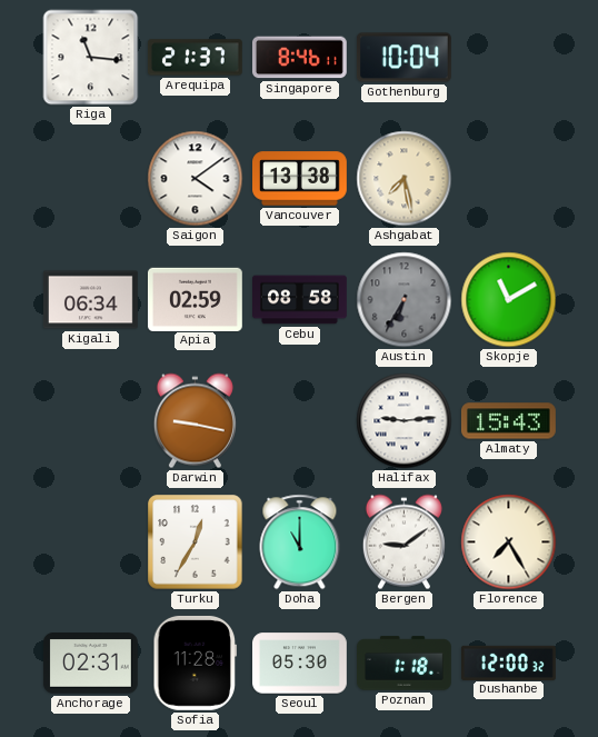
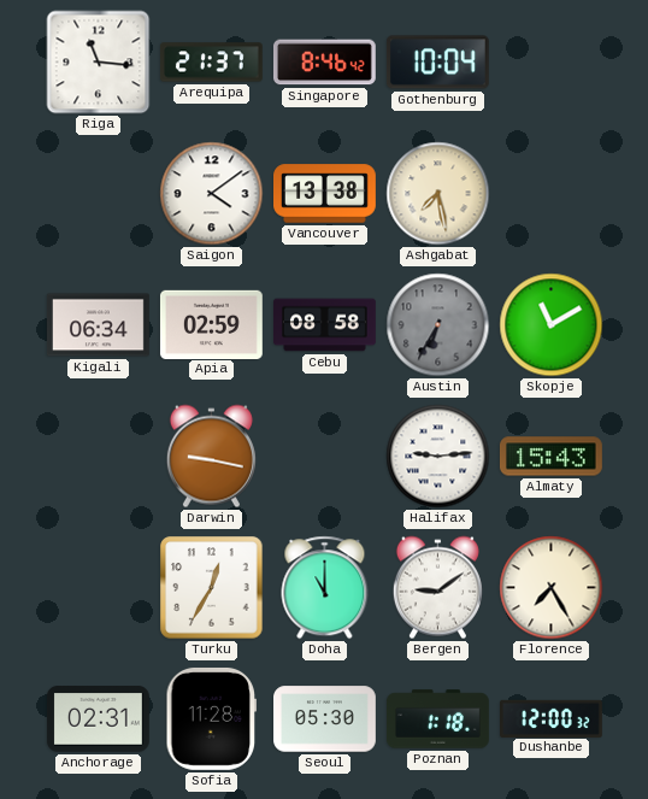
Singapore: 8:46:11 -> 8:46:42
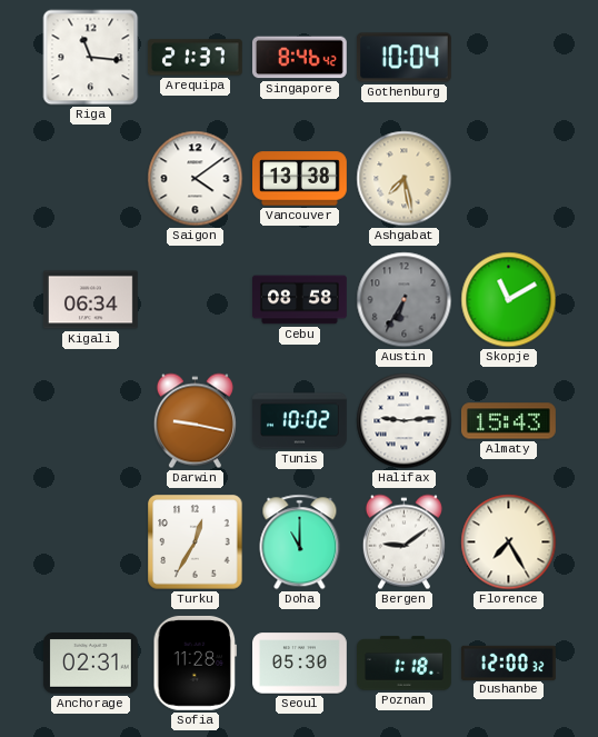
Apia: 02:59 -> none
Tunis: none -> 10:02
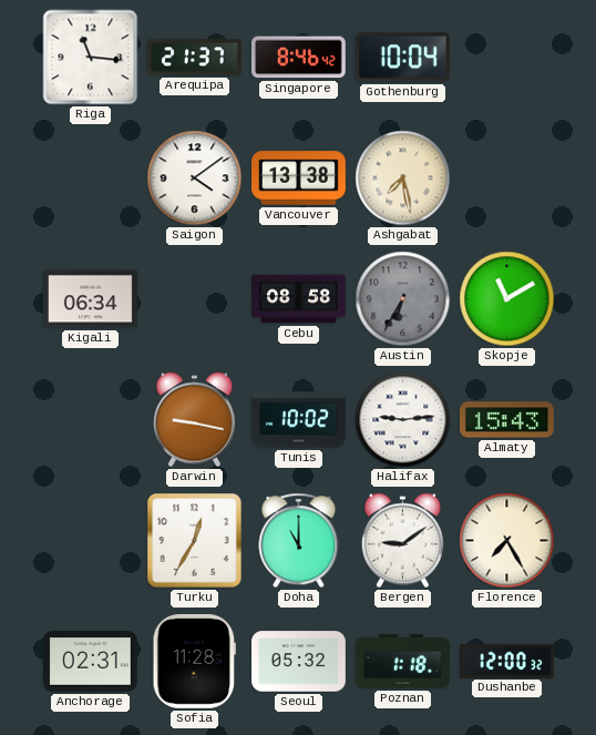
Seoul: 05:30 -> 05:32
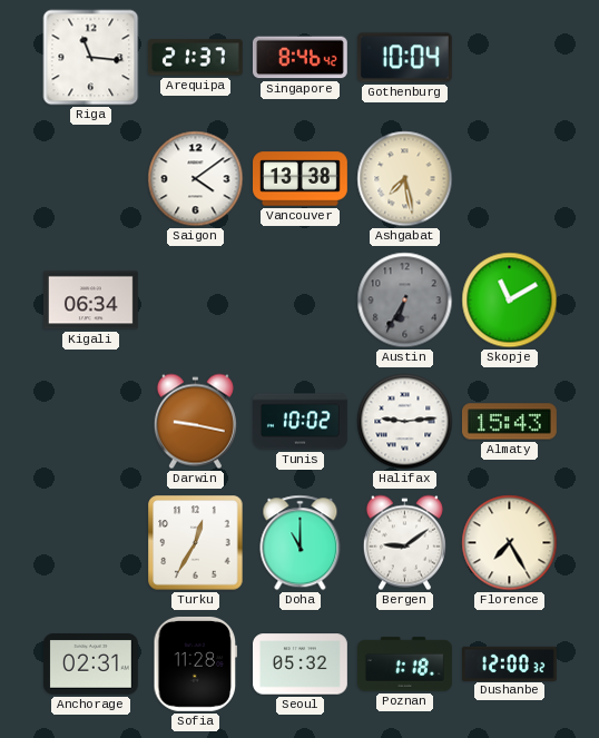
Cebu: 08:58 -> none
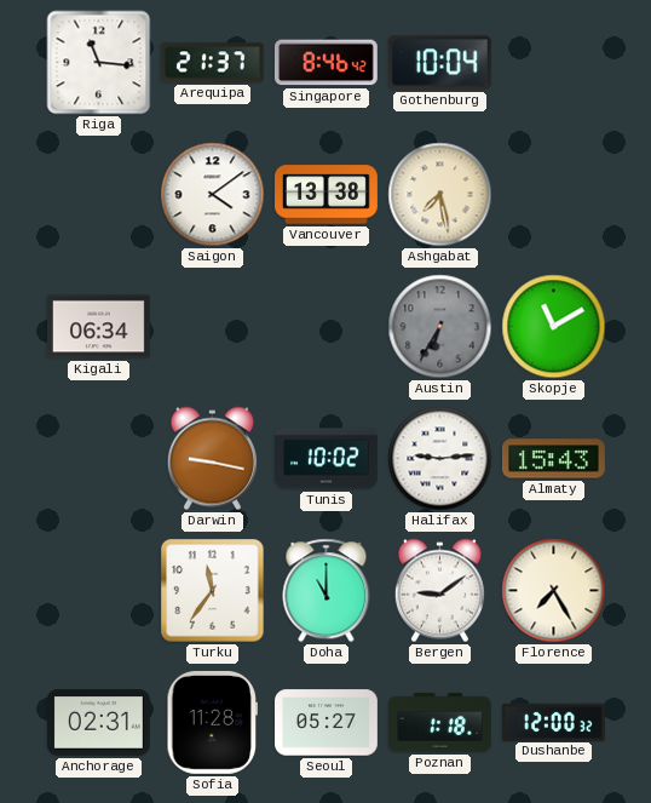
Turku: 12:35 -> 11:36
Seoul: 05:32 -> 05:27
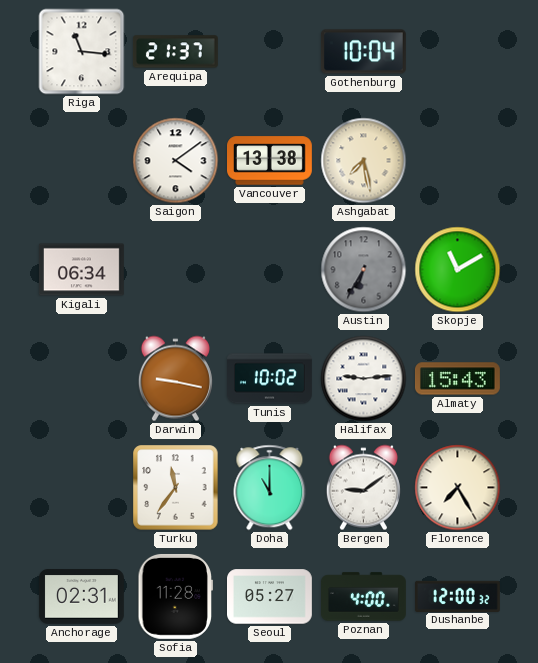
Singapore: 8:46 -> none
Poznan: 1:18 -> 4:00
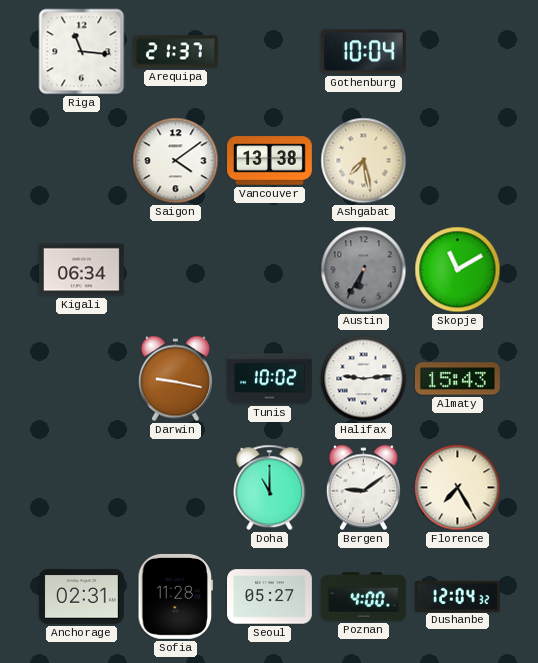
Turku: 11:36 -> none
Dushanbe: 12:00 -> 12:04
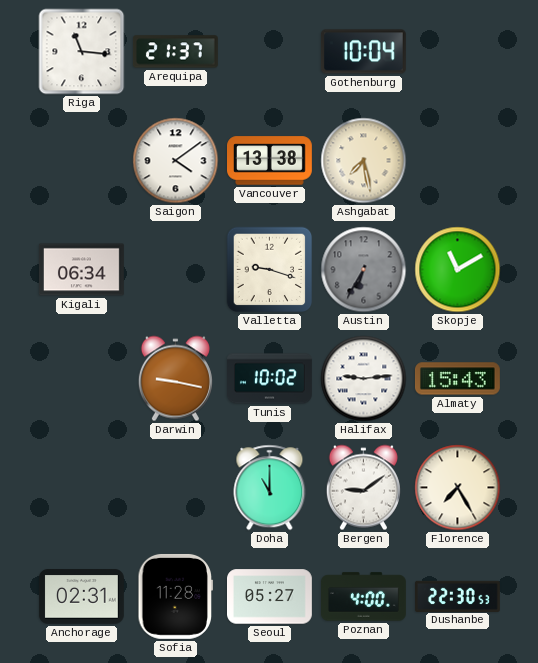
Valletta: none -> 9:18
Dushanbe: 12:04 -> 22:30
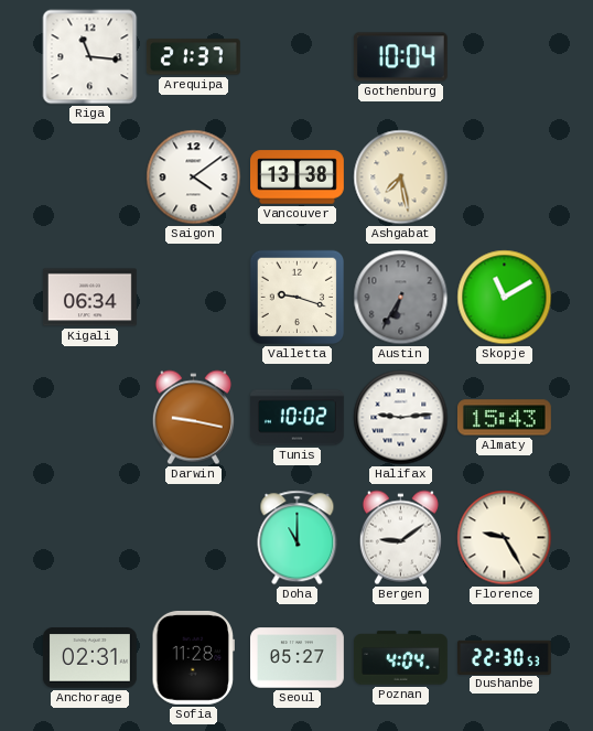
Florence: 7:25 -> 9:25
Poznan: 4:00 -> 4:04
